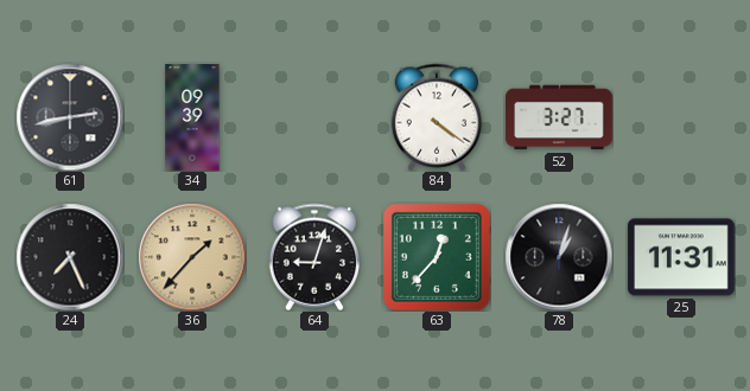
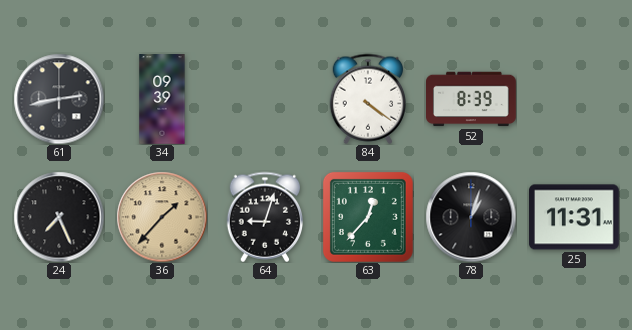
52: 3:27 -> 8:39
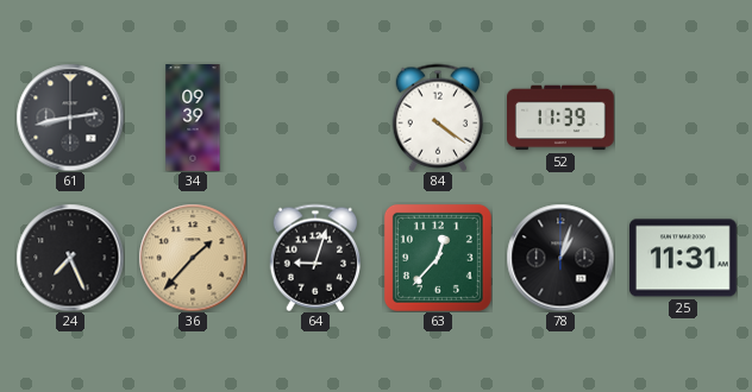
52: 8:39 -> 11:39
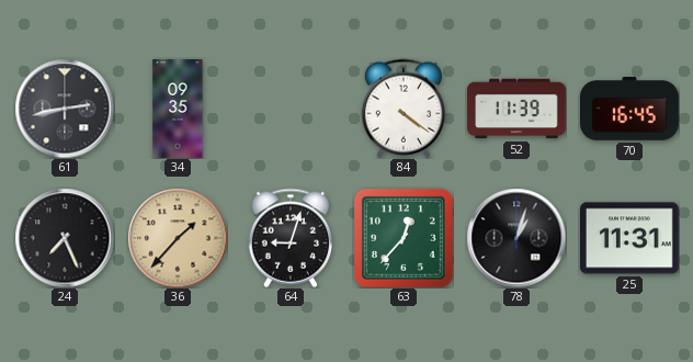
34: 09:39 -> 09:35
70: none -> 16:45
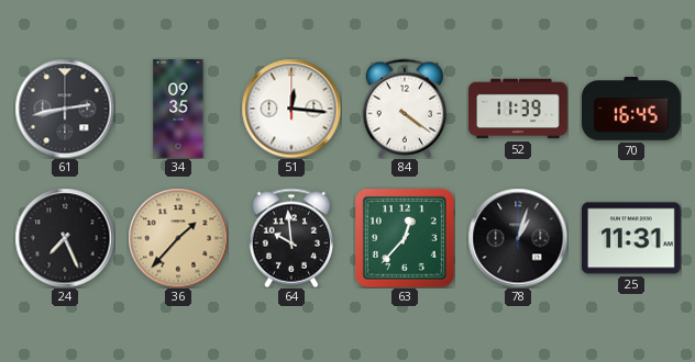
51: none -> 12:16
64: 9:03 -> 9:59
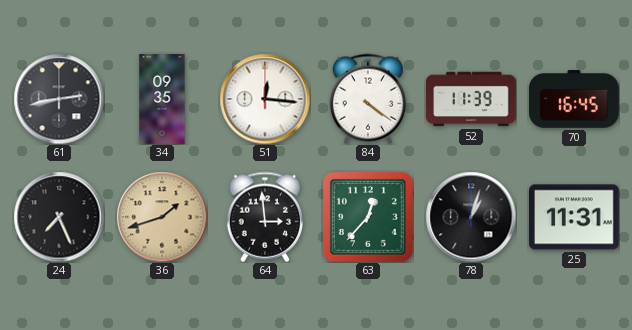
36: 1:37 -> 1:42
64: 9:59 -> 2:59
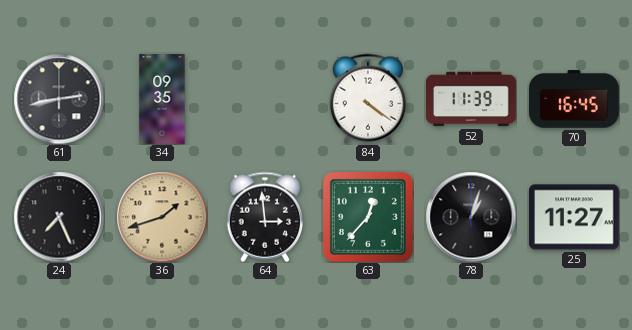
51: 12:16 -> none
25: 11:31 -> 11:27
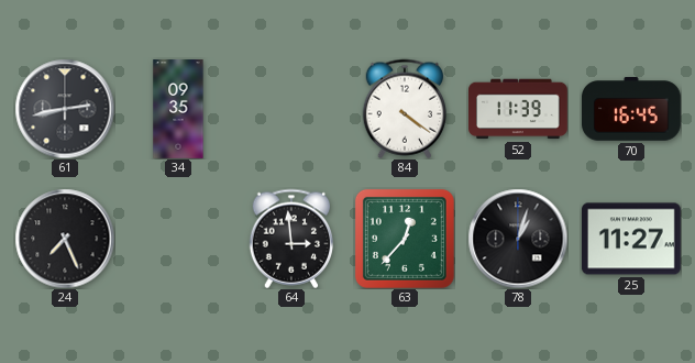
36: 1:42 -> none
